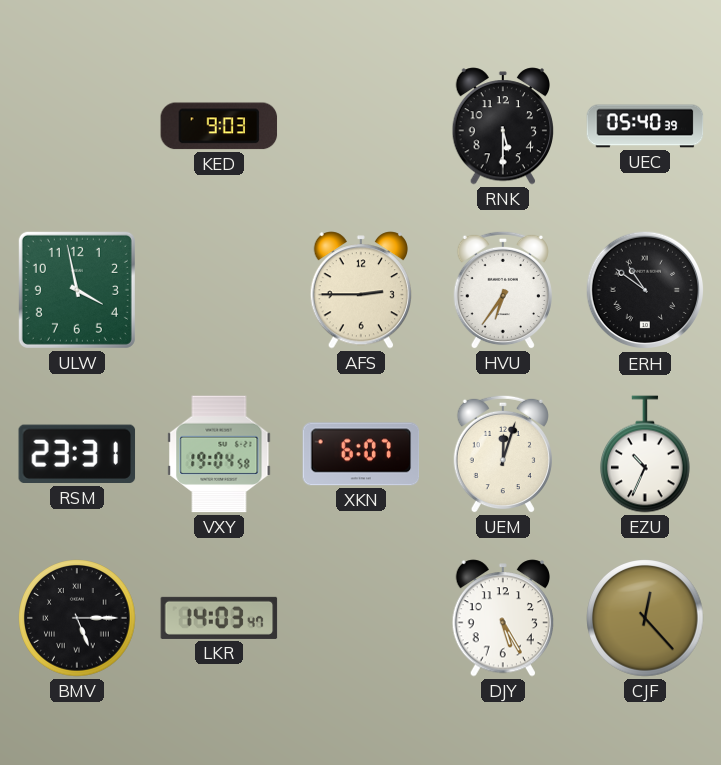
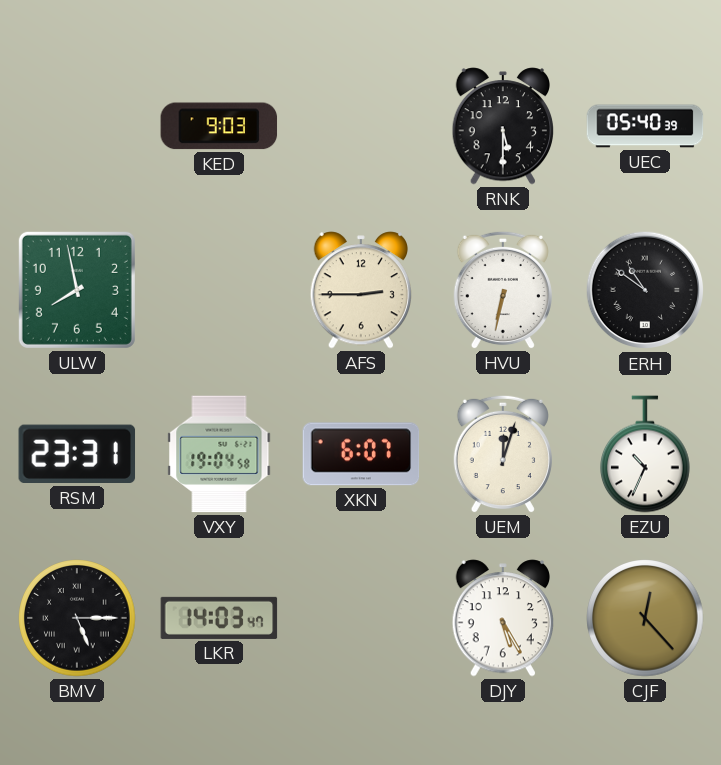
ULW: 3:58 -> 7:58
HVU: 6:36 -> 6:32
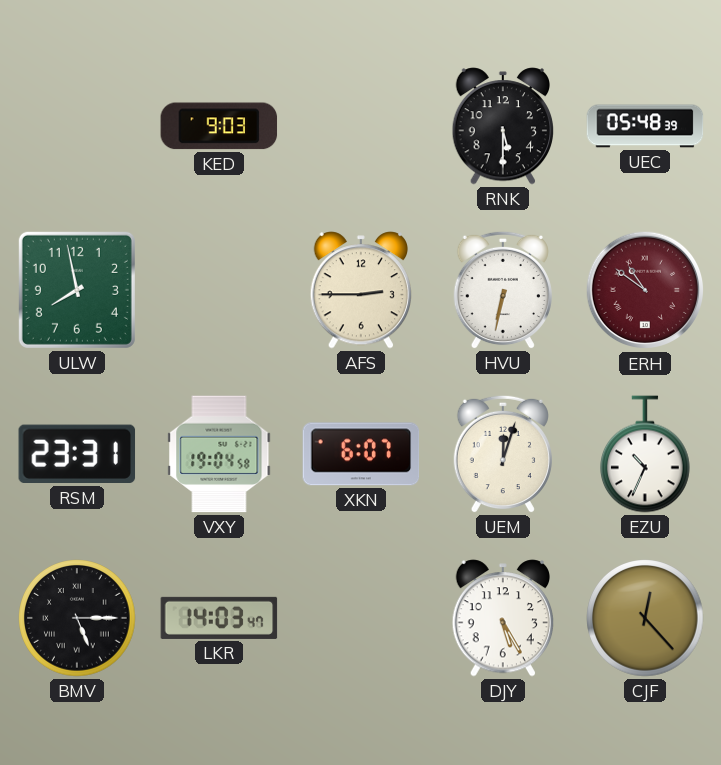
UEC: 05:40 -> 05:48
ERH dial: black -> burgundy
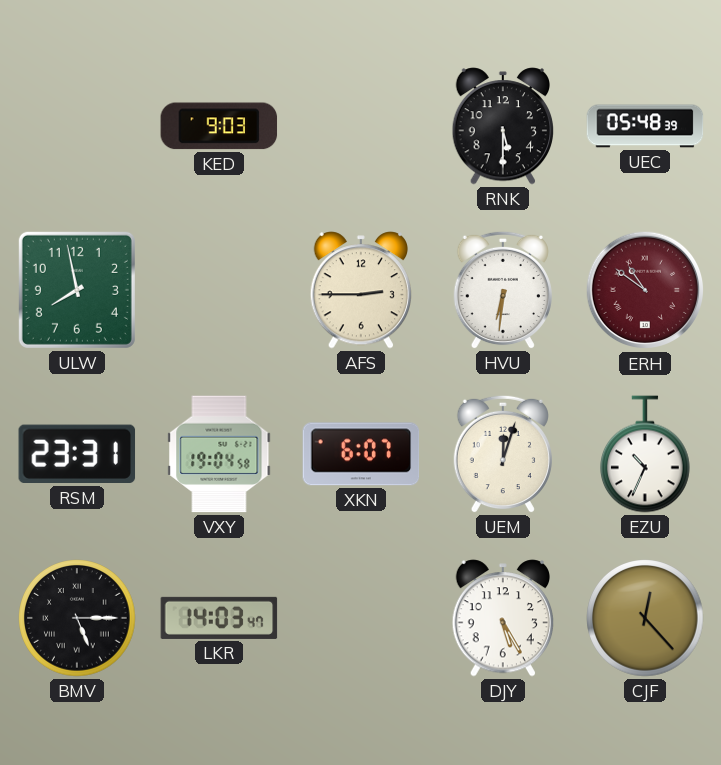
HVU: 6:32 -> 6:31
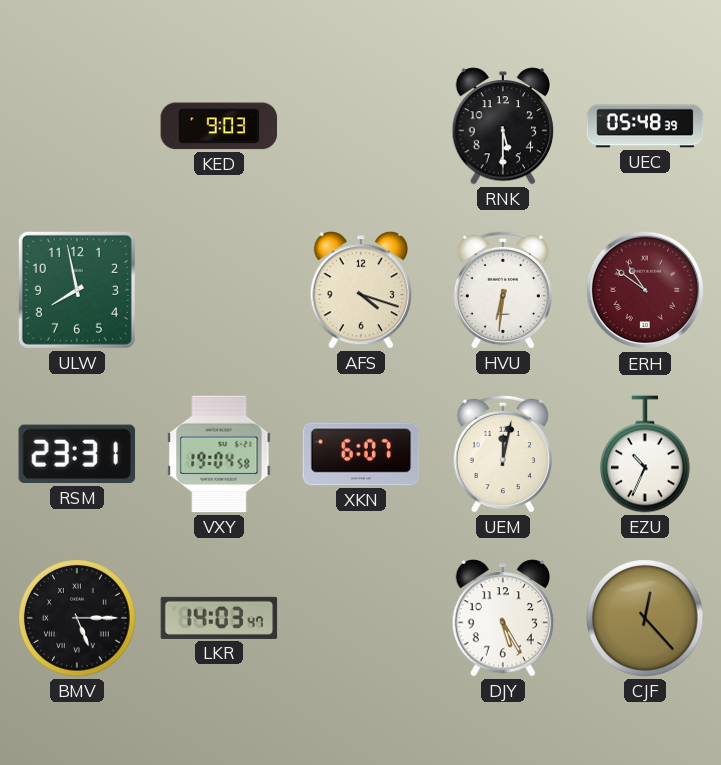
AFS: 2:45 -> 4:18
UEM: 12:03 -> 12:02
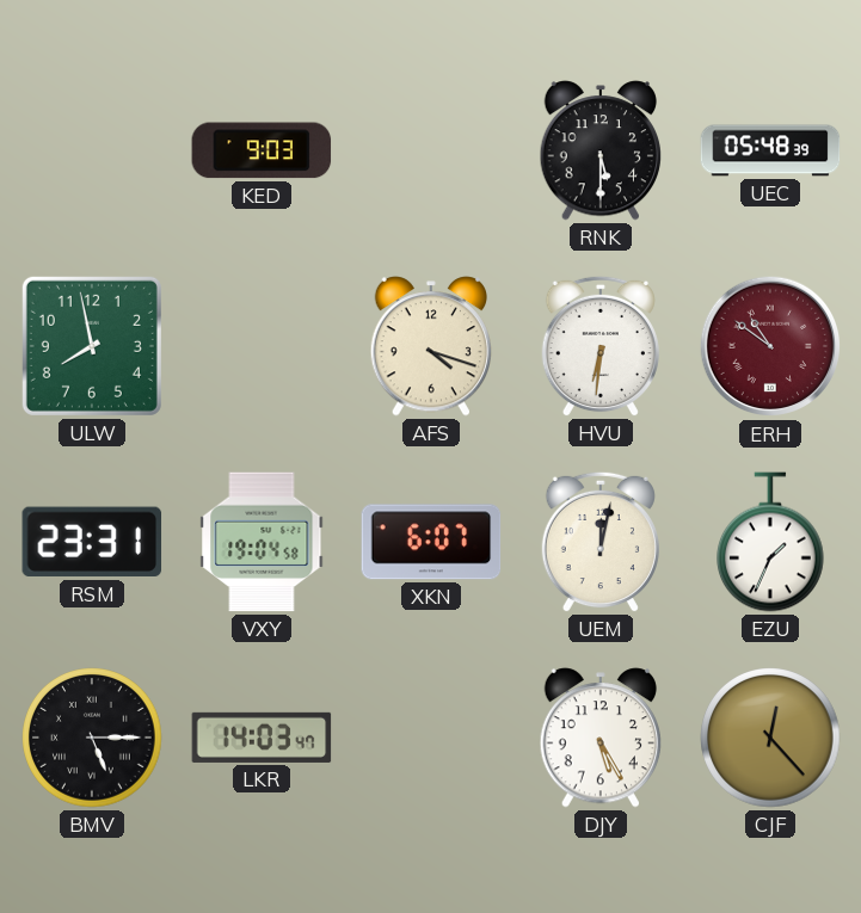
EZU: 10:34 -> 1:34
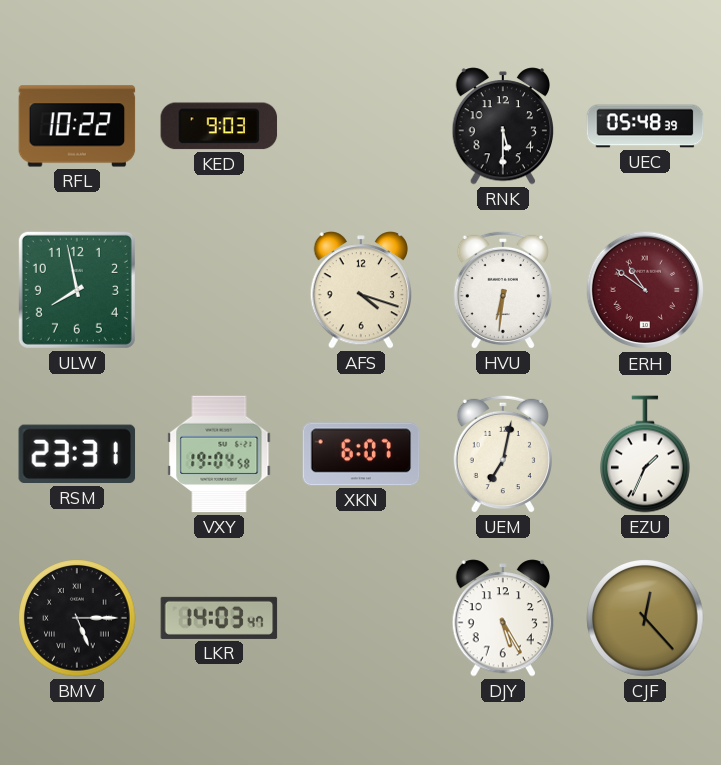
RFL: none -> 10:22
UEM: 12:02 -> 7:02
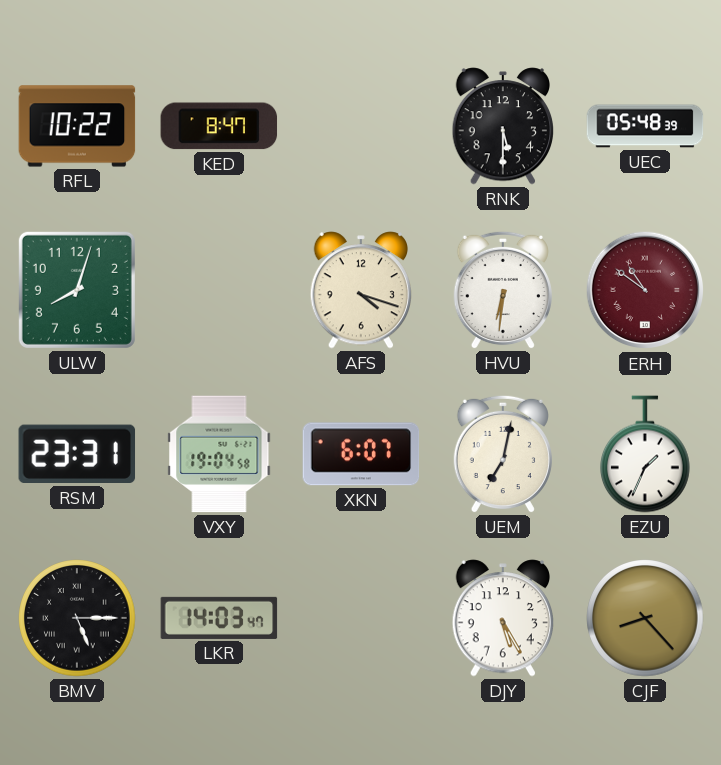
KED: 9:03 -> 8:47
ULW: 7:58 -> 8:03
CJF: 12:23 -> 8:23
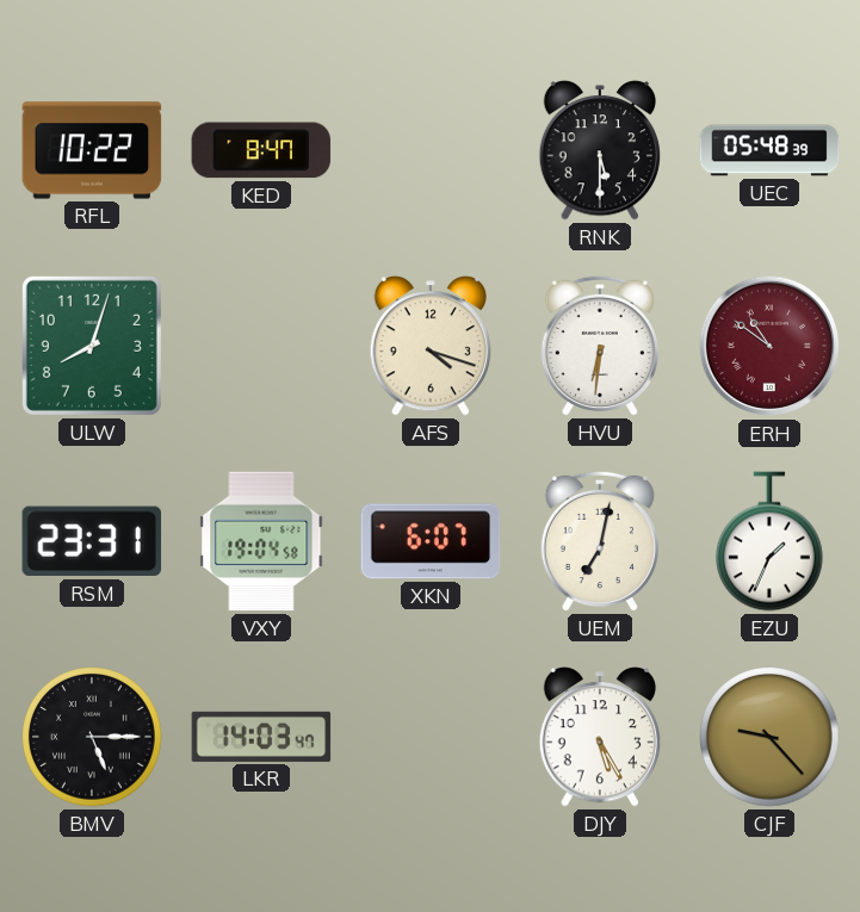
CJF: 8:23 -> 9:23
